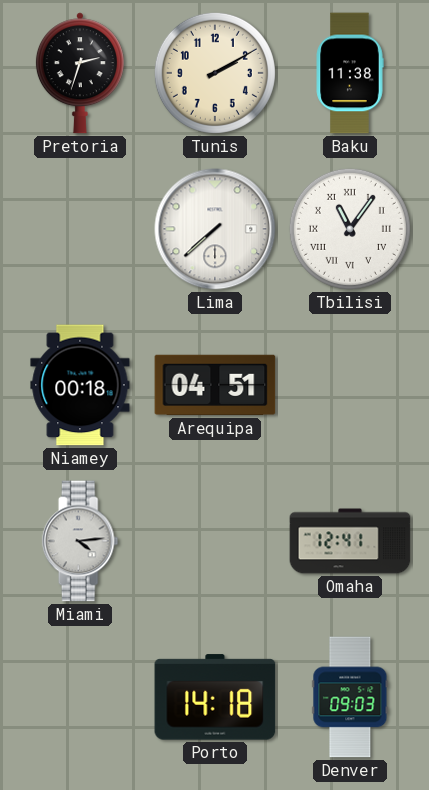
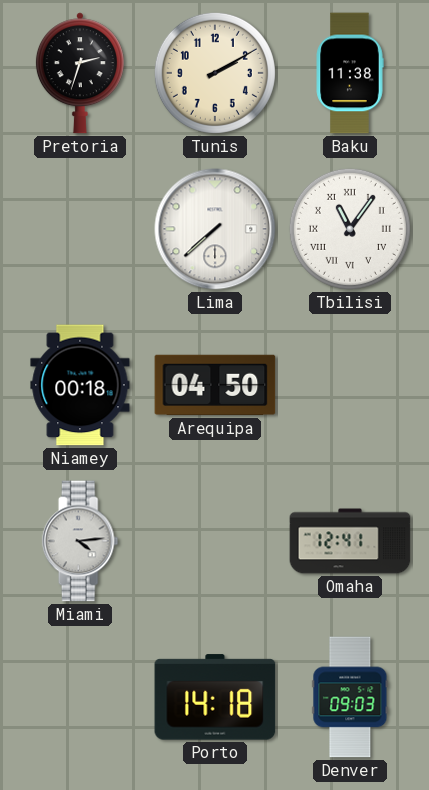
Arequipa: 04:51 -> 04:50
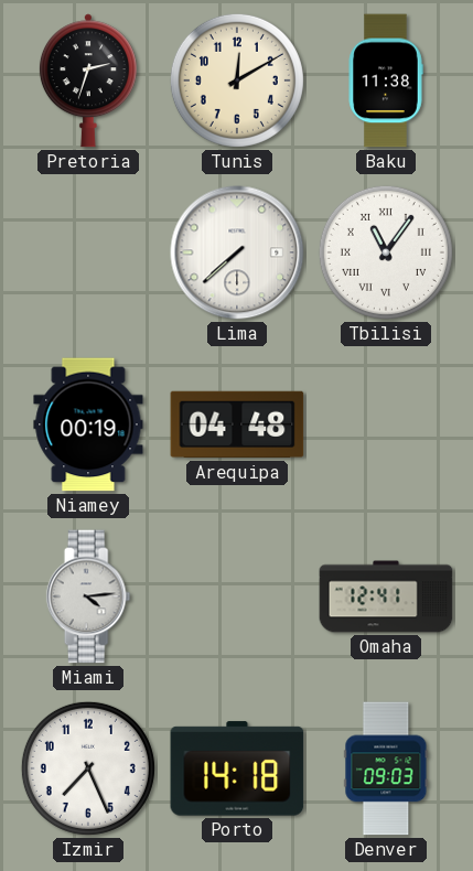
Tunis: 2:10 -> 12:10
Niamey: 00:18 -> 00:19
Arequipa: 04:50 -> 04:48
Izmir: none -> 7:26
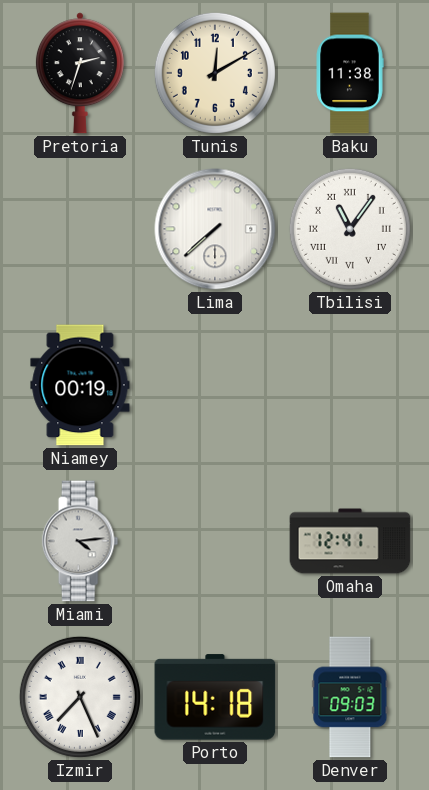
Arequipa: 04:48 -> none
Izmir numerals: Arabic -> Roman
